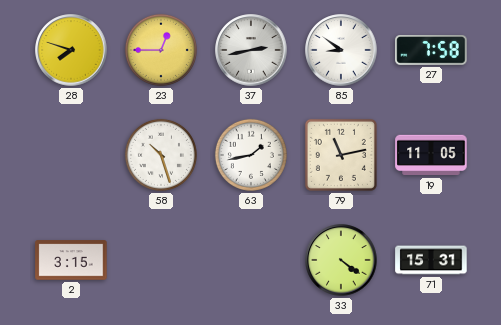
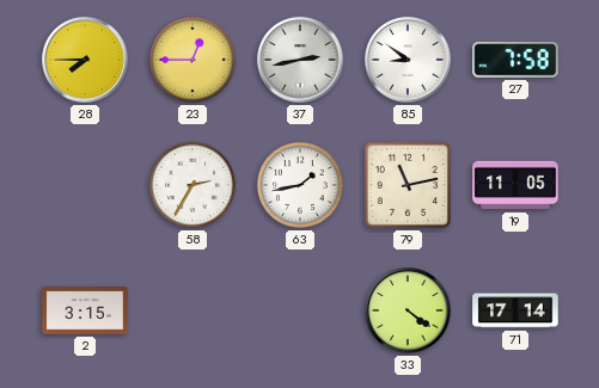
28: 7:48 -> 7:45
58: 10:27 -> 2:35
71: 15:31 -> 17:14
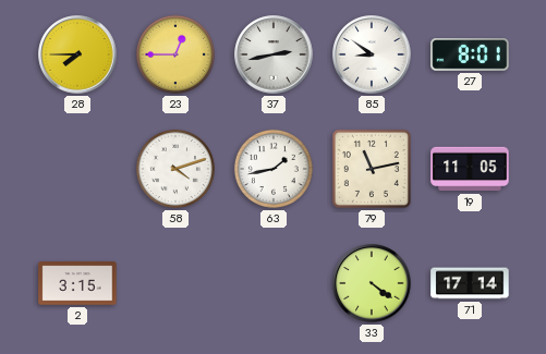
27: 7:58 -> 8:01
58: 2:35 -> 4:12
